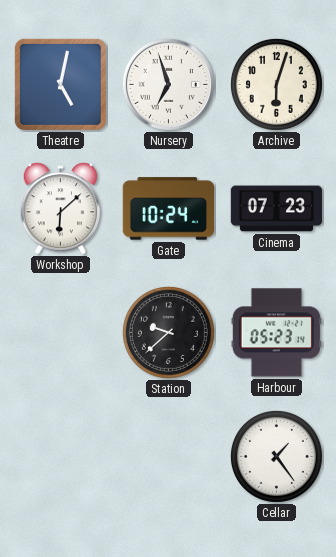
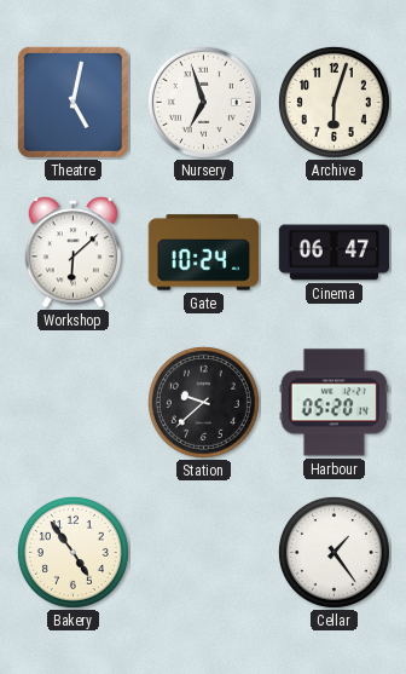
Cinema: 07:23 -> 06:47
Harbour: 05:23 -> 05:20
Bakery: none -> 4:54
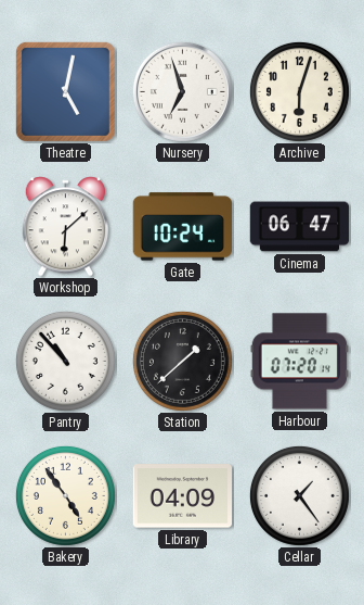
Pantry: none -> 10:53
Station: 9:38 -> 1:38
Harbour: 05:20 -> 07:20
Library: none -> 04:09
